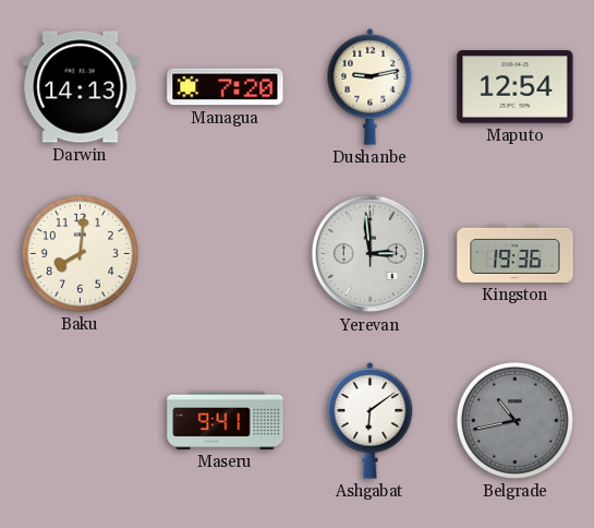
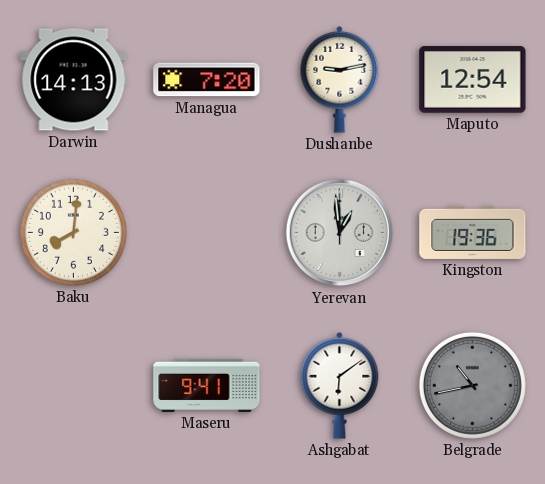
Yerevan: 2:59 -> 12:59
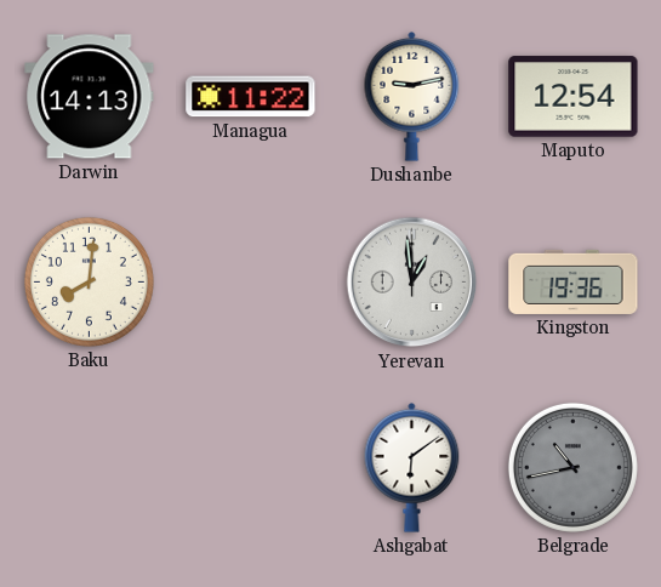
Managua: 7:20 -> 11:22
Maseru: 9:41 -> none
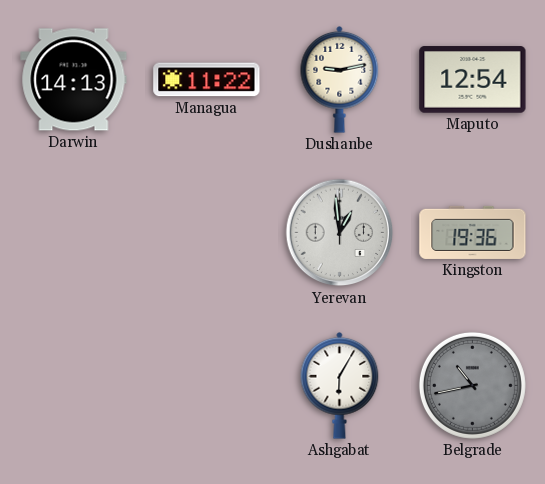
Baku: 8:01 -> none
Ashgabat: 6:09 -> 6:05
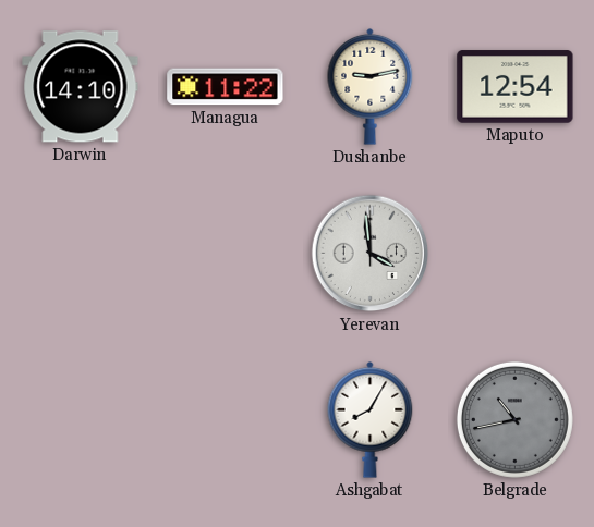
Darwin: 14:13 -> 14:10
Yerevan: 12:59 -> 3:59
Kingston: 19:36 -> none
Ashgabat: 6:05 -> 8:05
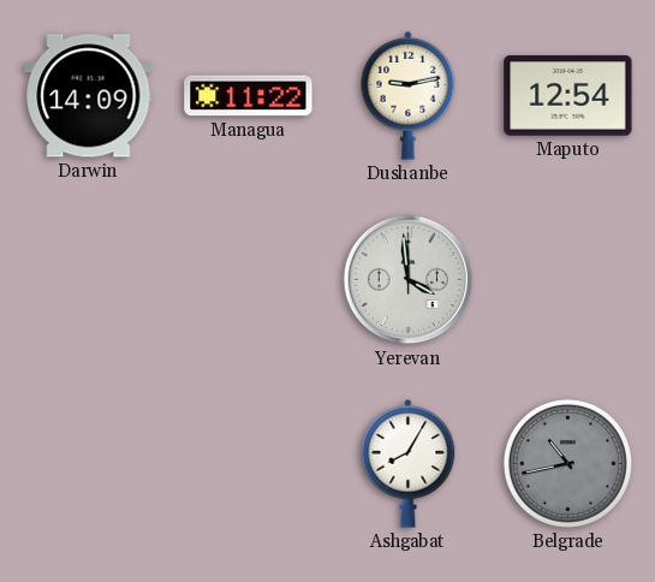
Darwin: 14:10 -> 14:09
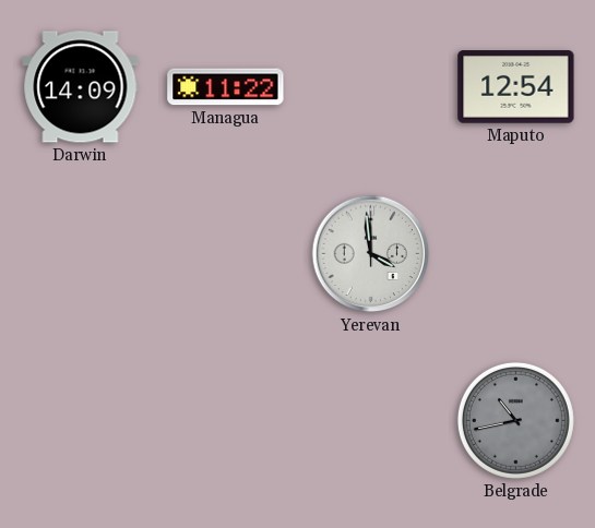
Dushanbe: 9:13 -> none
Ashgabat: 8:05 -> none
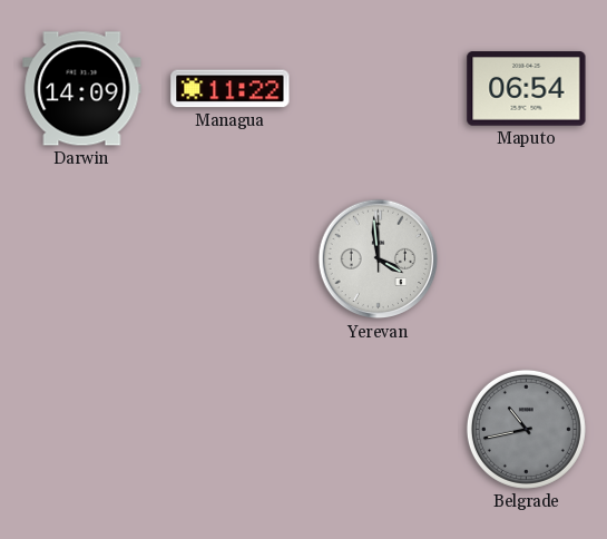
Maputo: 12:54 -> 06:54
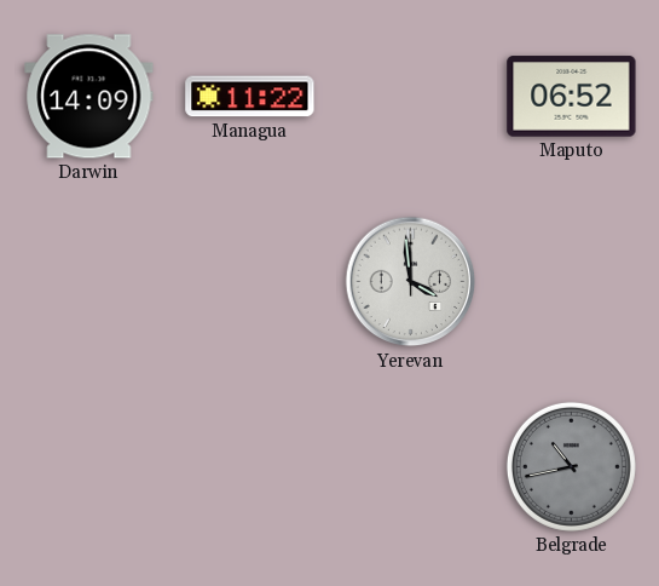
Maputo: 06:54 -> 06:52
